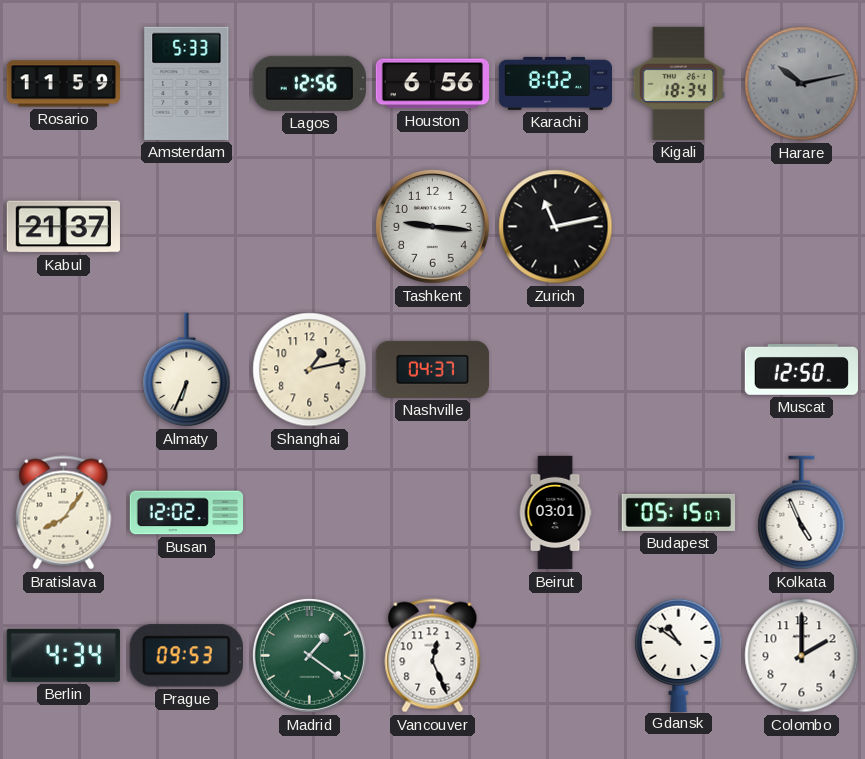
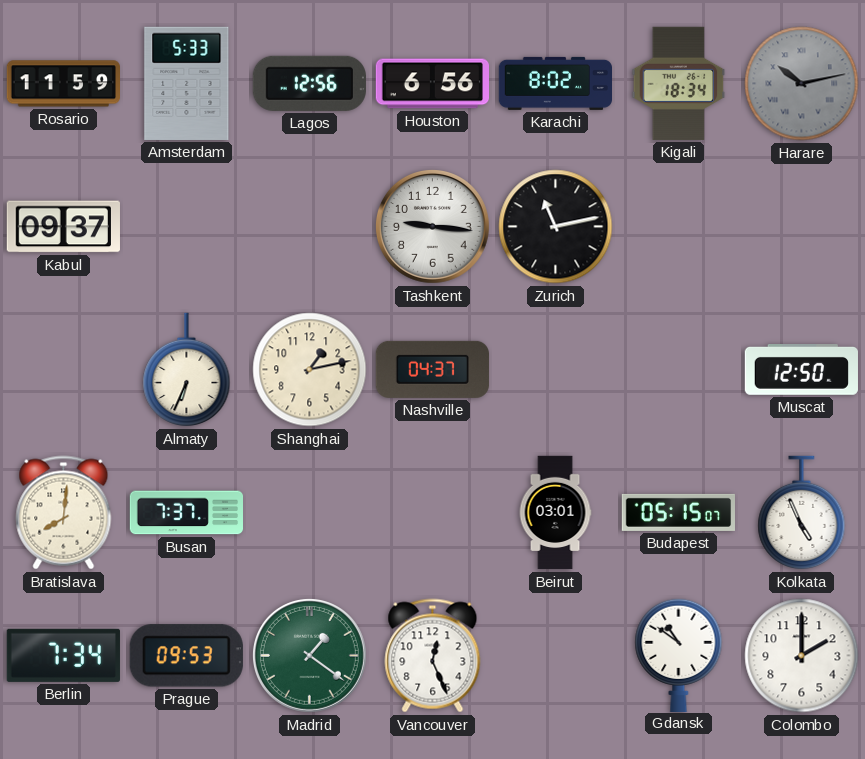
Kabul: 21:37 -> 09:37
Bratislava: 8:06 -> 8:01
Busan: 12:02 -> 7:37
Berlin: 4:34 -> 7:34
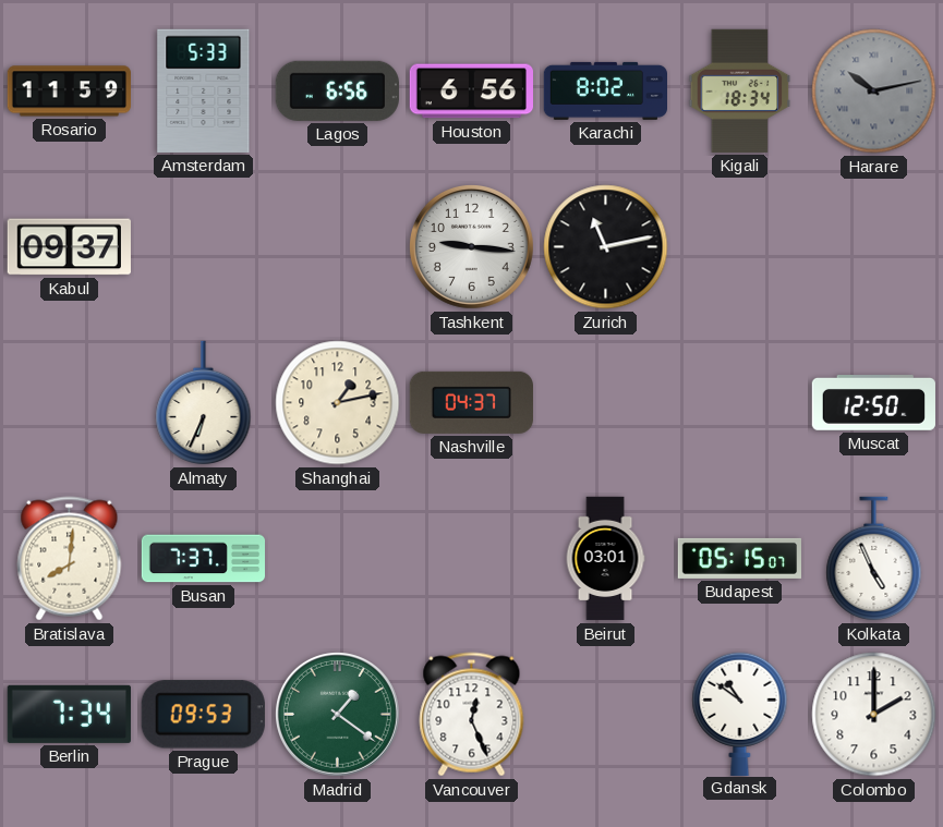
Lagos: 12:56 -> 6:56
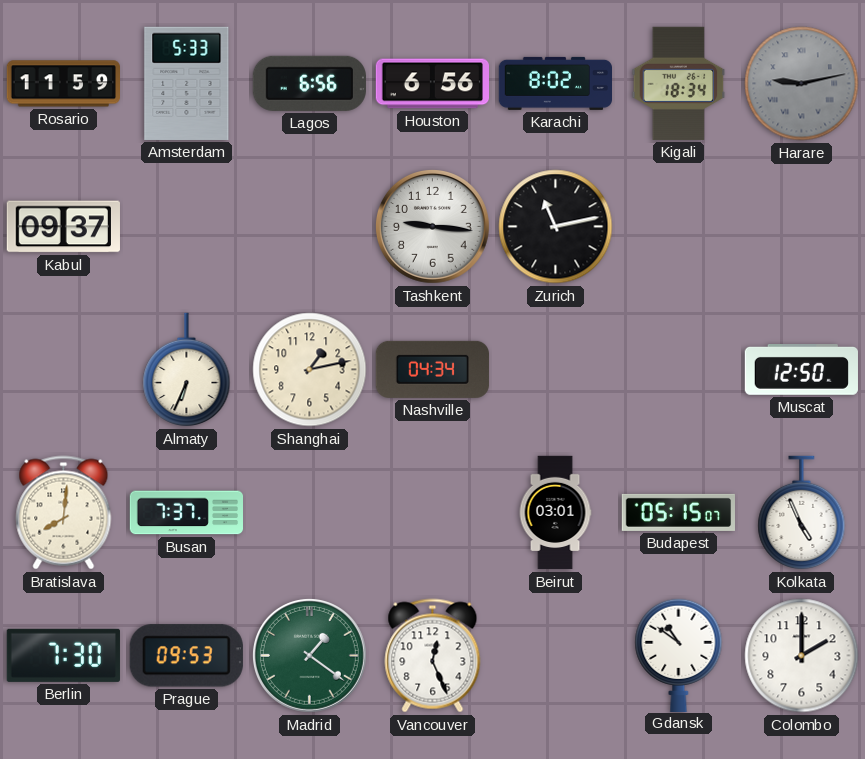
Harare: 10:13 -> 9:13
Nashville: 04:37 -> 04:34
Berlin: 7:34 -> 7:30
